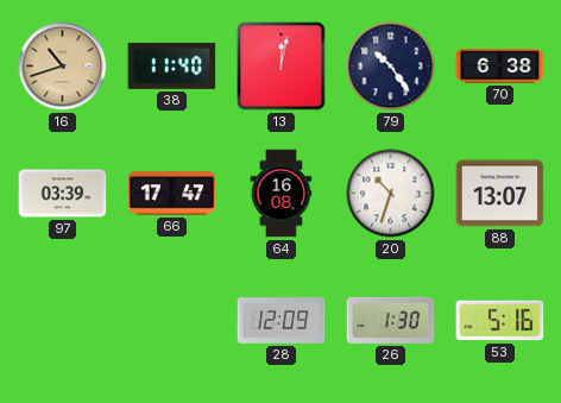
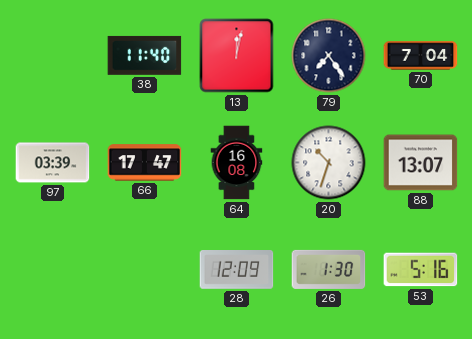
16: 10:42 -> none
79: 10:24 -> 7:24
70: 6:38 -> 7:04
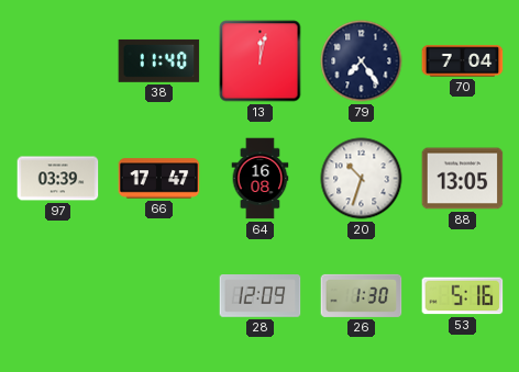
88: 13:07 -> 13:05
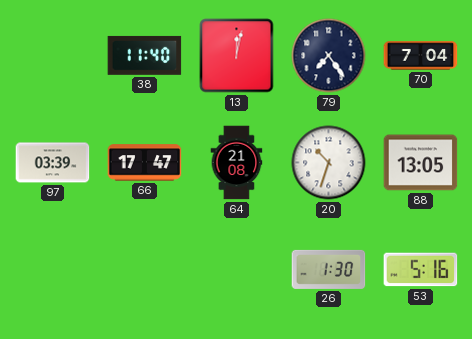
64: 16:08 -> 21:08
28: 12:09 -> none
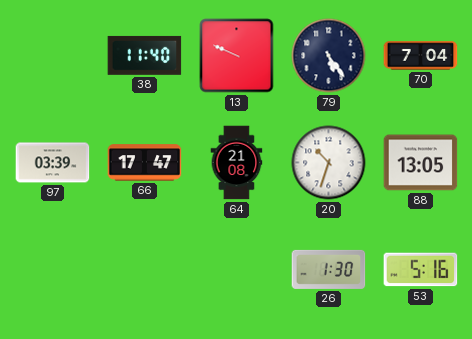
13: 12:02 -> 9:49
79: 7:24 -> 5:24
